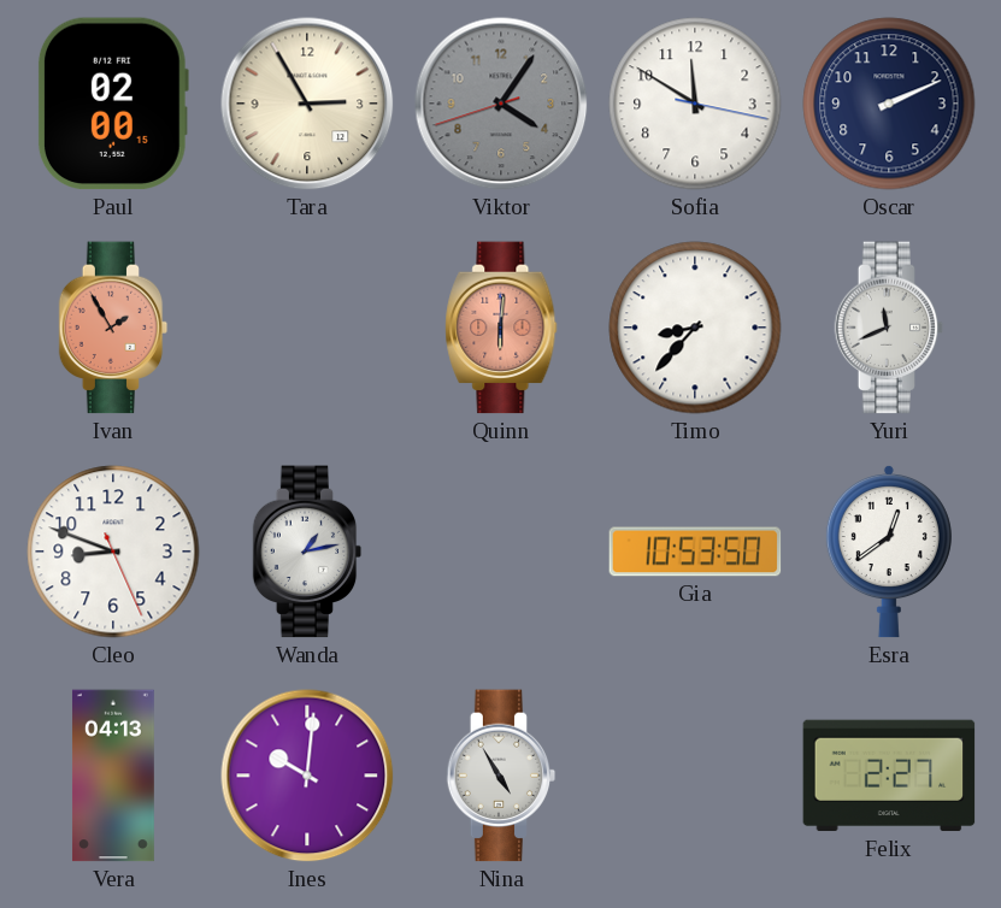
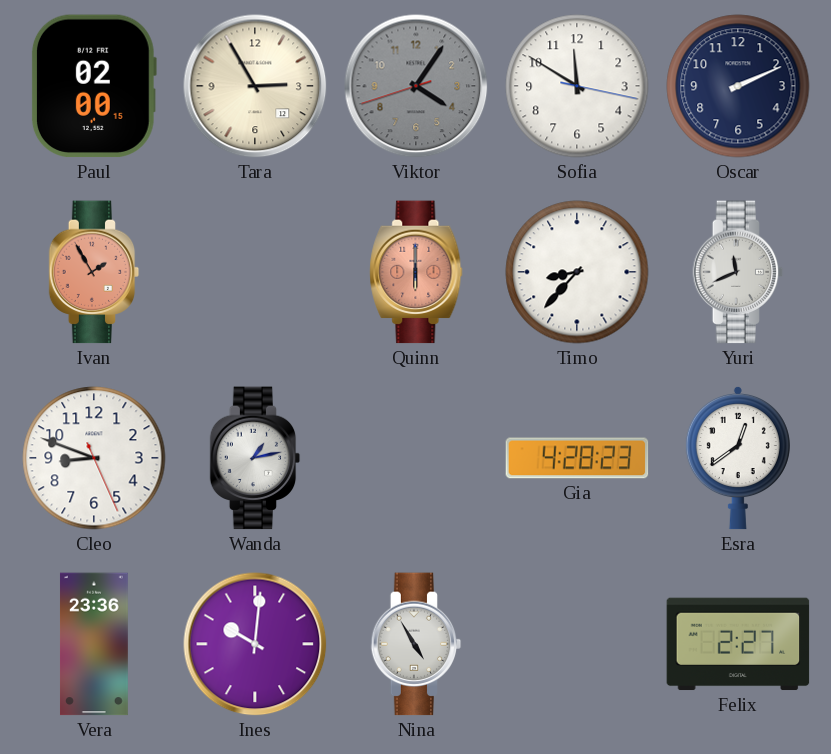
Quinn: 6:01 -> 6:00
Gia: 10:53 -> 4:28
Vera: 04:13 -> 23:36
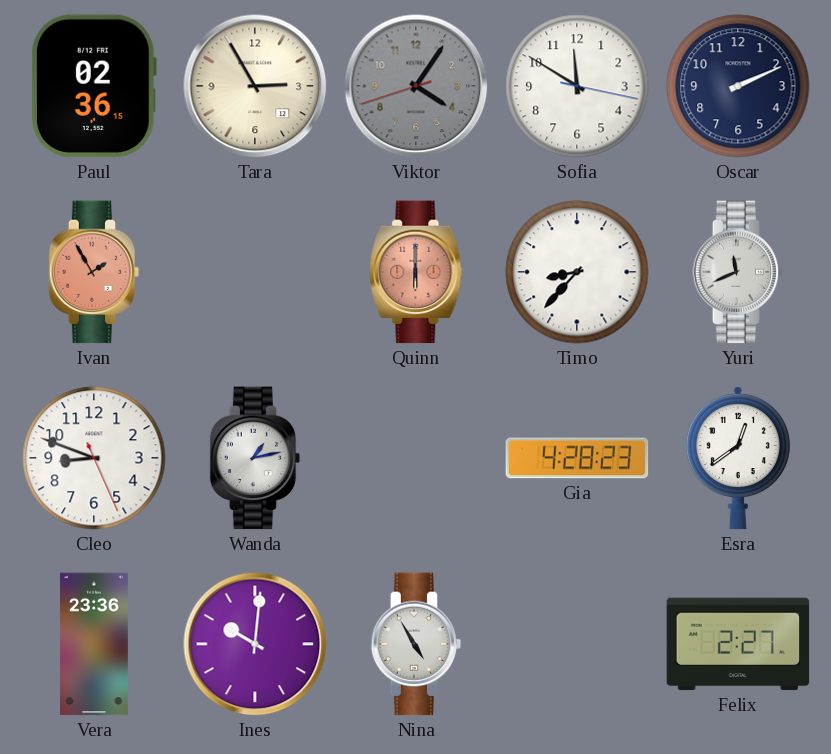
Paul: 02:00 -> 02:36
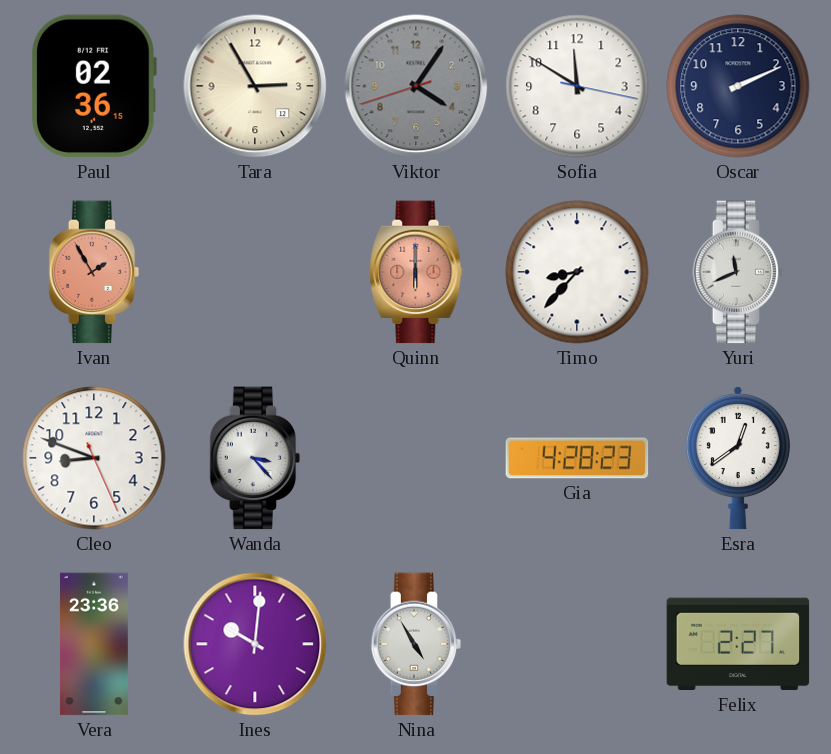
Wanda: 1:13 -> 3:23
